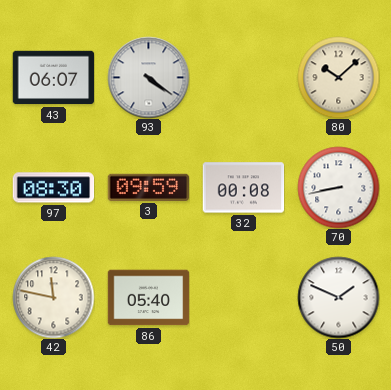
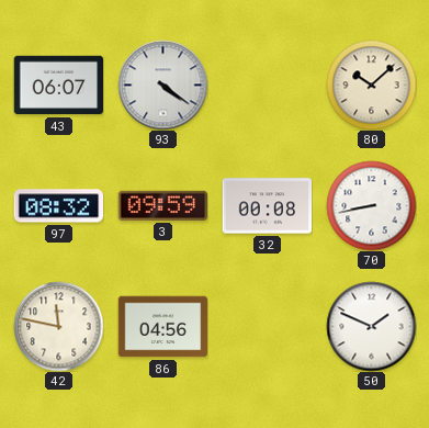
97: 08:30 -> 08:32
86: 05:40 -> 04:56
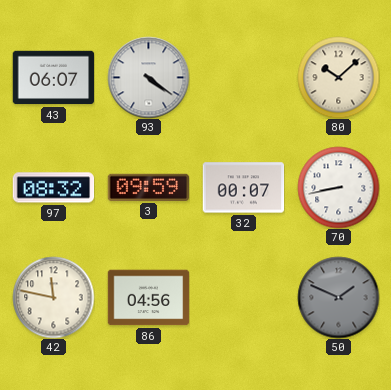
32: 00:08 -> 00:07
50 dial: white -> grey
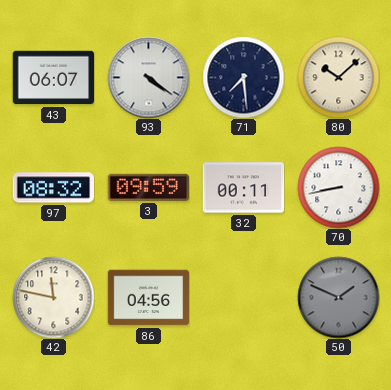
71: none -> 7:29
32: 00:07 -> 00:11
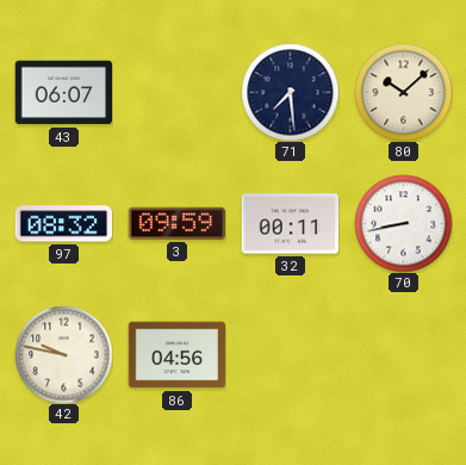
93: 4:21 -> none
42: 11:47 -> 9:47
50: 1:49 -> none
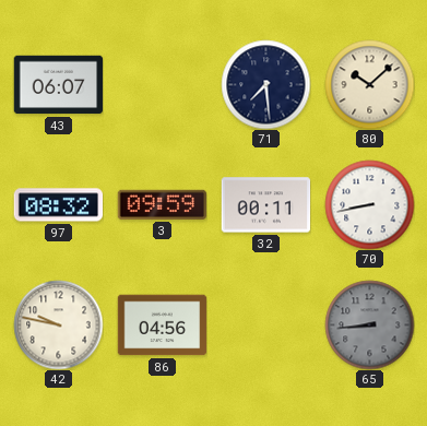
65: none -> 8:44
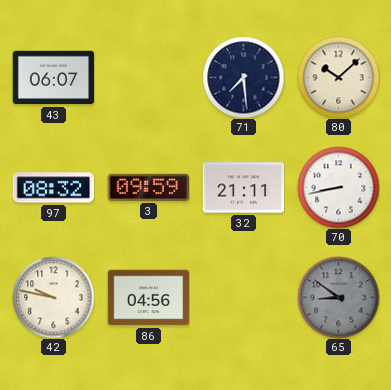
32: 00:11 -> 21:11
65: 8:44 -> 8:51
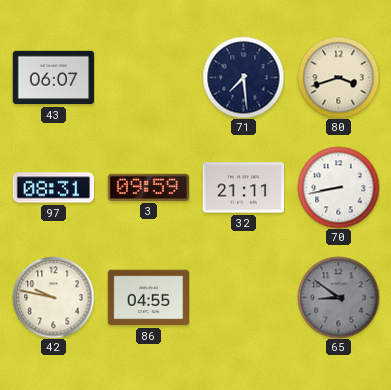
80: 10:08 -> 3:42
97: 08:32 -> 08:31
86: 04:56 -> 04:55
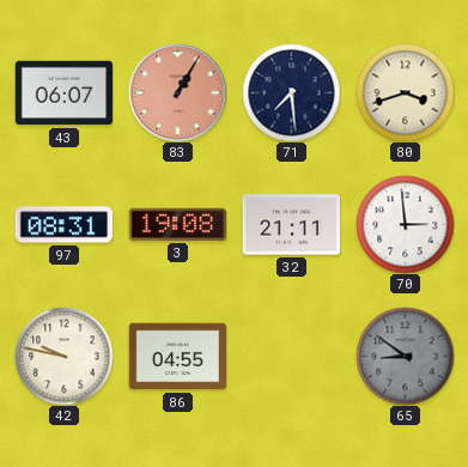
83: none -> 1:05
3: 09:59 -> 19:08
70: 8:43 -> 2:59
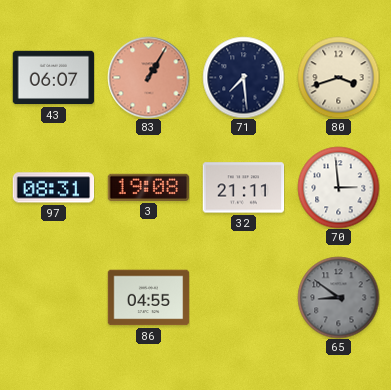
42: 9:47 -> none
